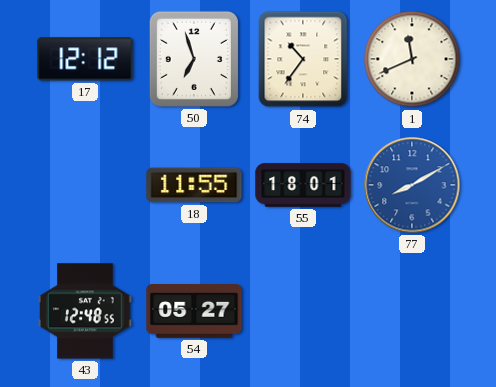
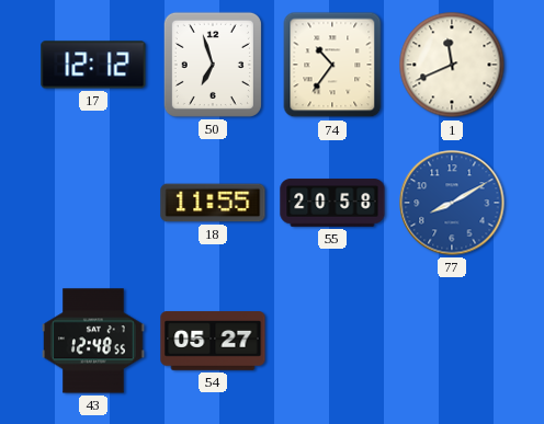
55: 18:01 -> 20:58
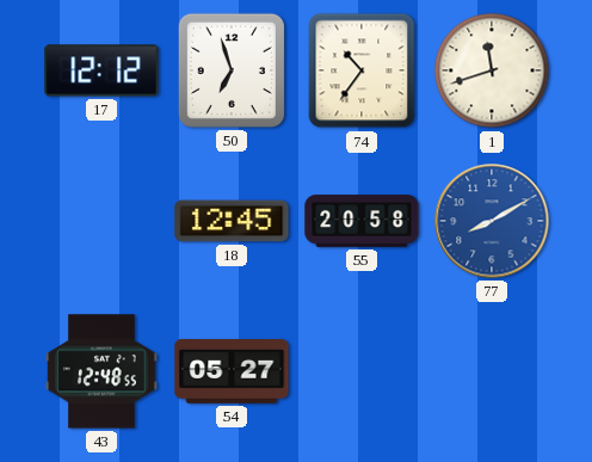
1: 11:41 -> 11:42
18: 11:55 -> 12:45
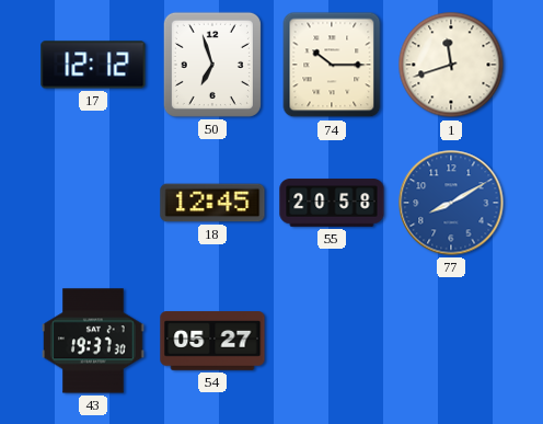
74: 10:36 -> 10:15
43: 12:48 -> 19:37
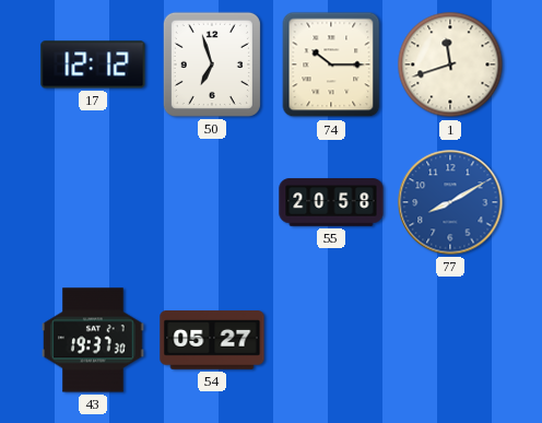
18: 12:45 -> none
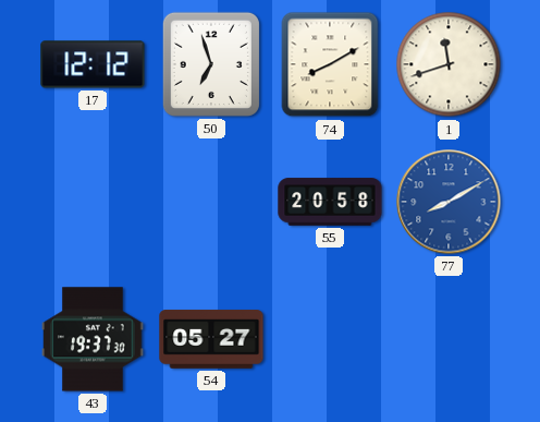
74: 10:15 -> 8:10
